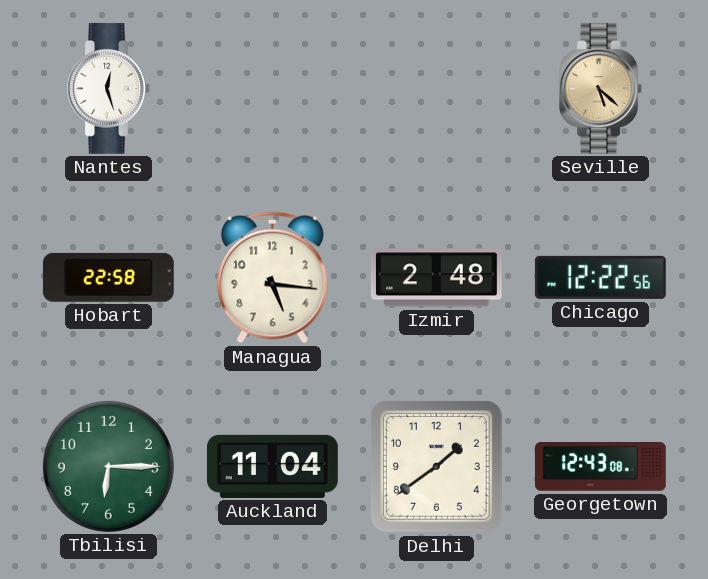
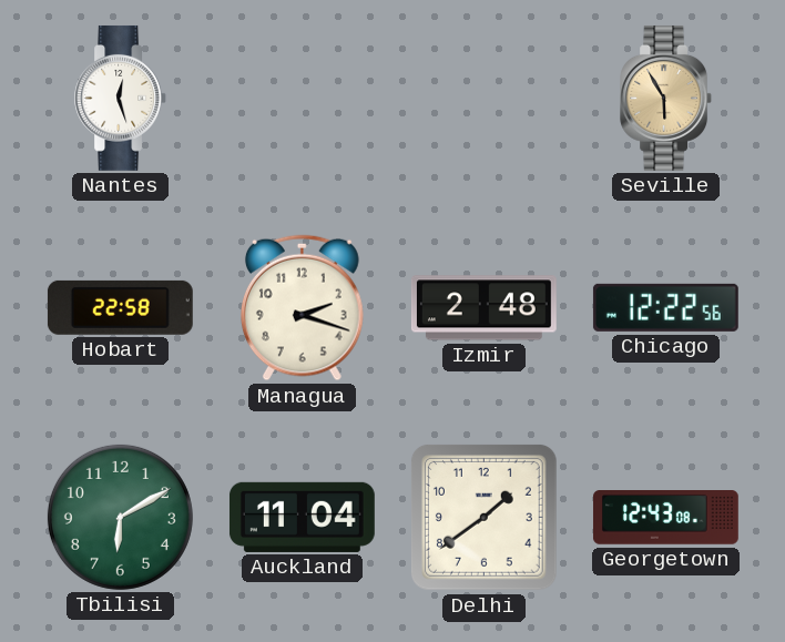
Seville: 5:22 -> 5:55
Managua: 5:16 -> 2:18
Tbilisi: 6:15 -> 6:10
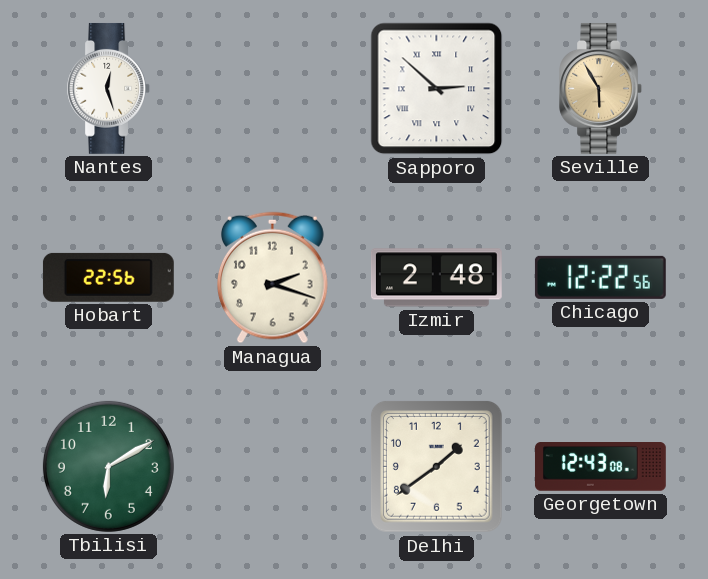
Sapporo: none -> 2:52
Hobart: 22:58 -> 22:56
Auckland: 11:04 -> none
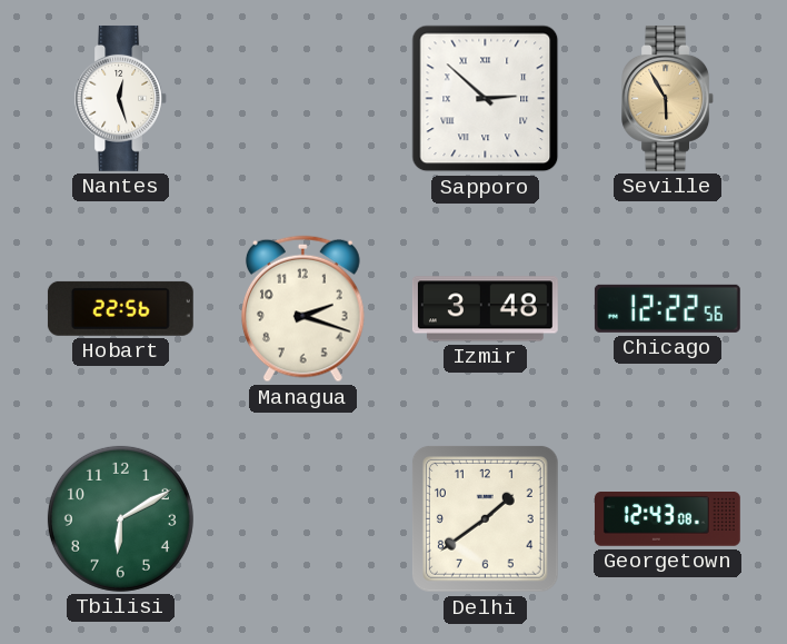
Izmir: 2:48 -> 3:48
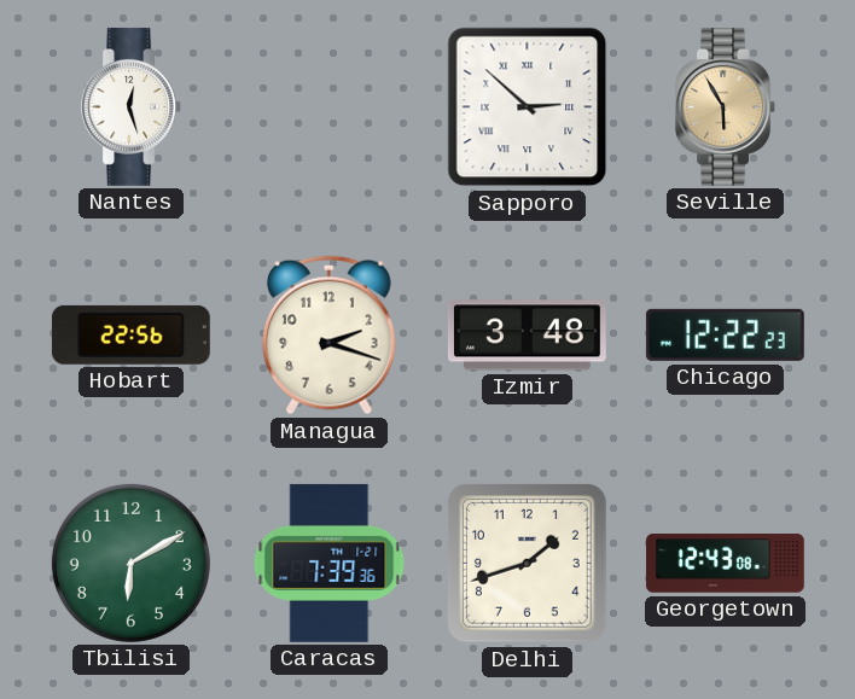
Chicago: 12:22:56 -> 12:22:23
Caracas: none -> 7:39
Delhi: 1:39 -> 1:42
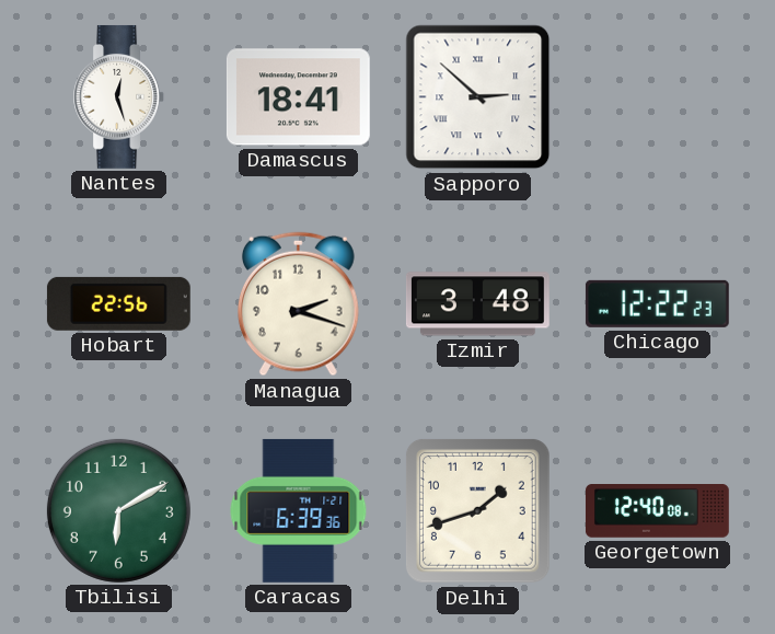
Damascus: none -> 18:41
Seville: 5:55 -> none
Caracas: 7:39 -> 6:39
Georgetown: 12:43 -> 12:40
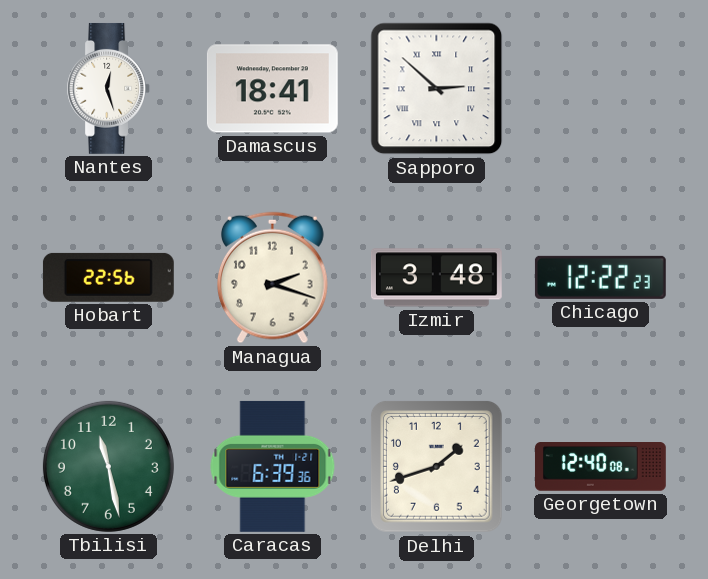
Tbilisi: 6:10 -> 11:28
